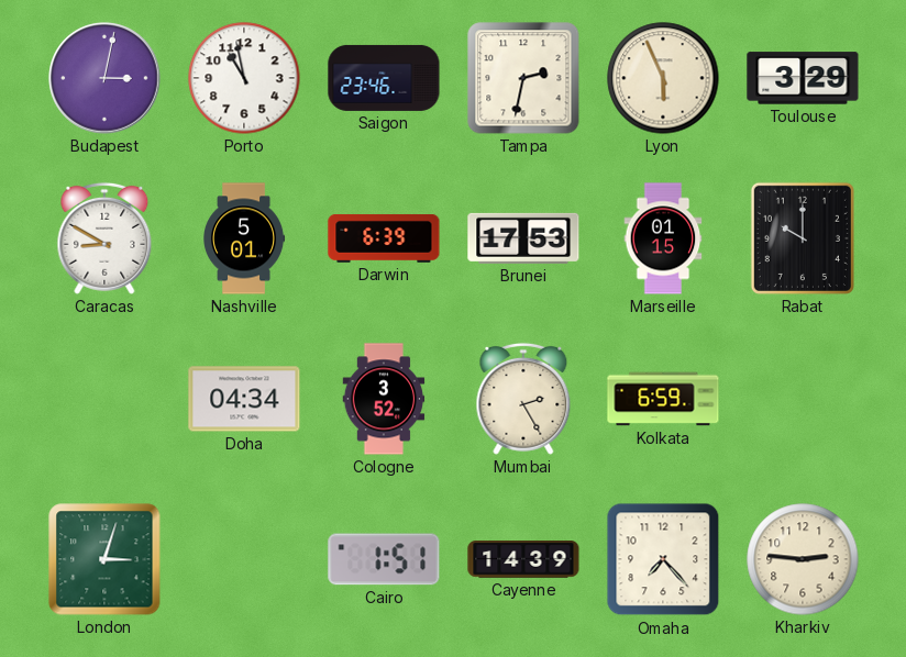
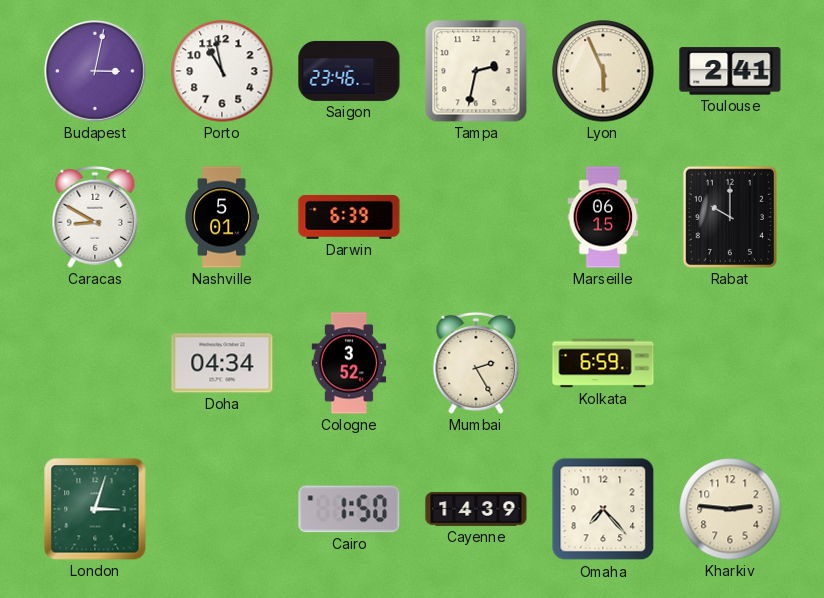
Toulouse: 3:29 -> 2:41
Brunei: 17:53 -> none
Marseille: 01:15 -> 06:15
Cairo: 1:51 -> 1:50
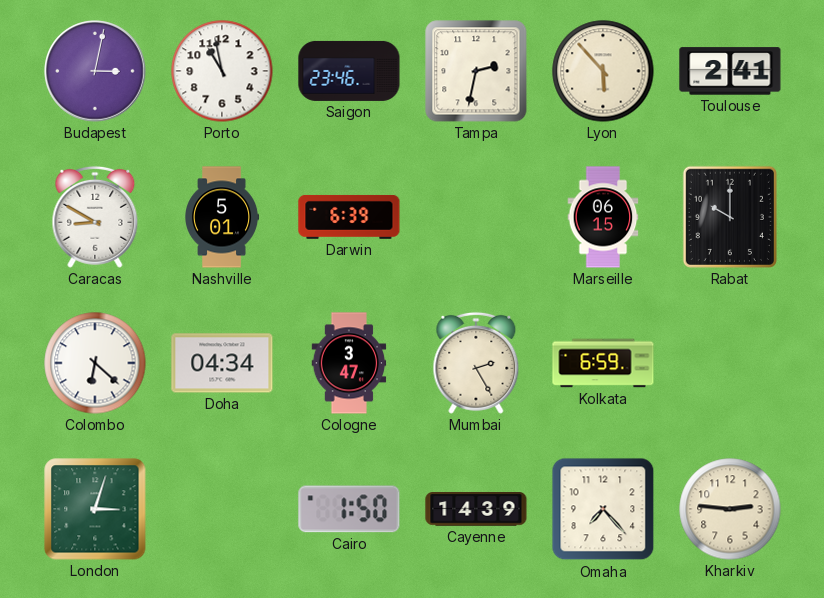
Lyon: 5:56 -> 5:53
Colombo: none -> 6:22
Cologne: 3:52 -> 3:47
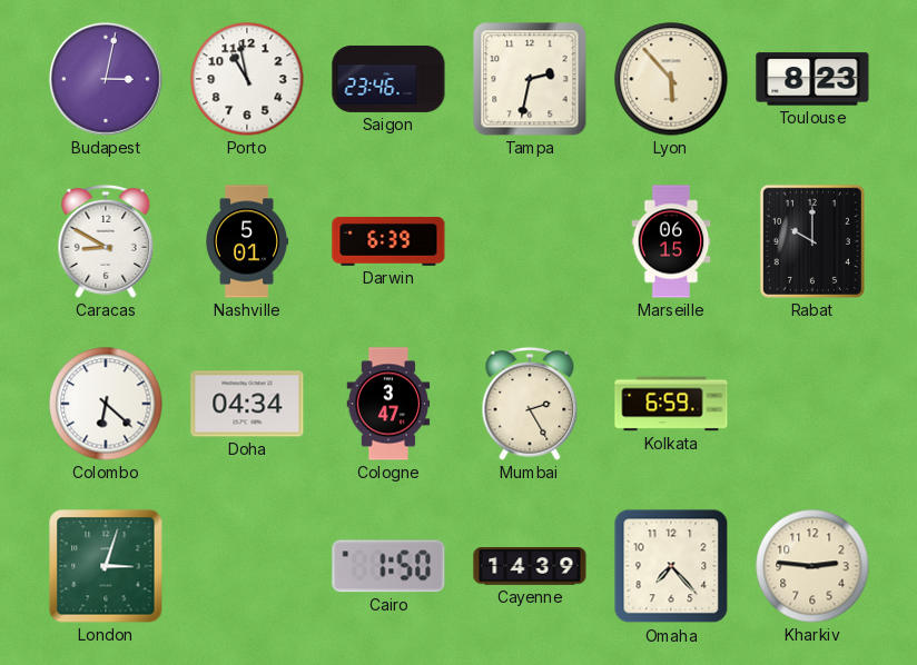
Toulouse: 2:41 -> 8:23
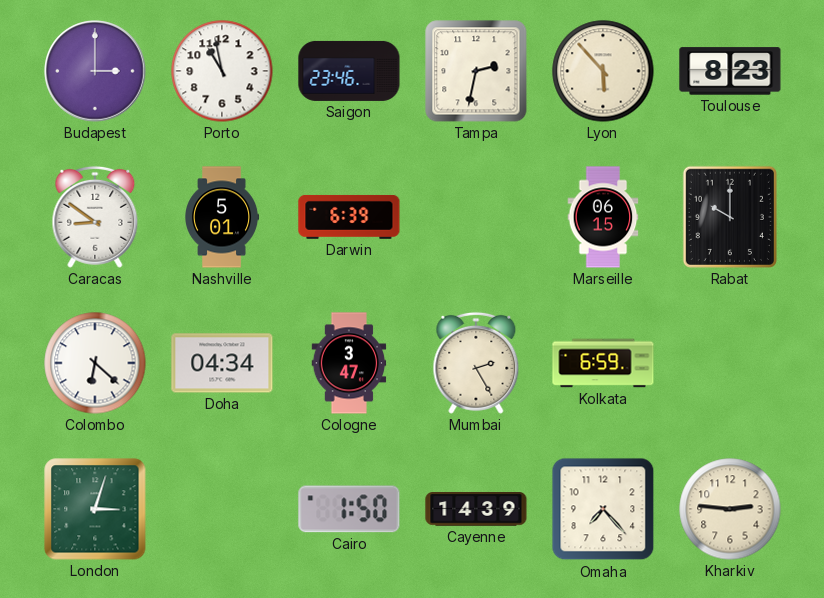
Budapest: 3:02 -> 3:00
Caracas: 8:50 -> 8:51
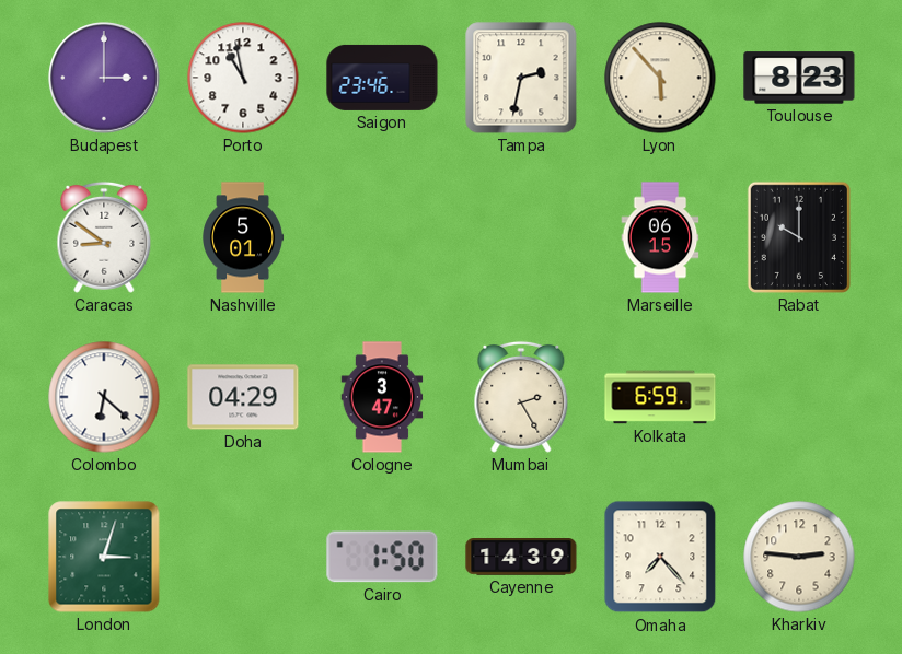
Darwin: 6:39 -> none
Doha: 04:34 -> 04:29
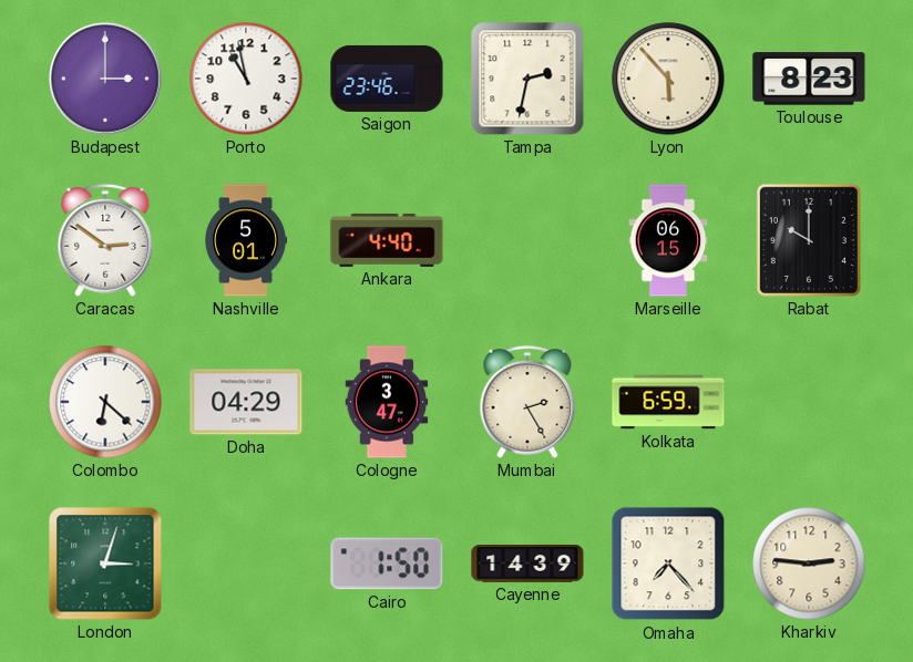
Caracas: 8:51 -> 2:51
Ankara: none -> 4:40
